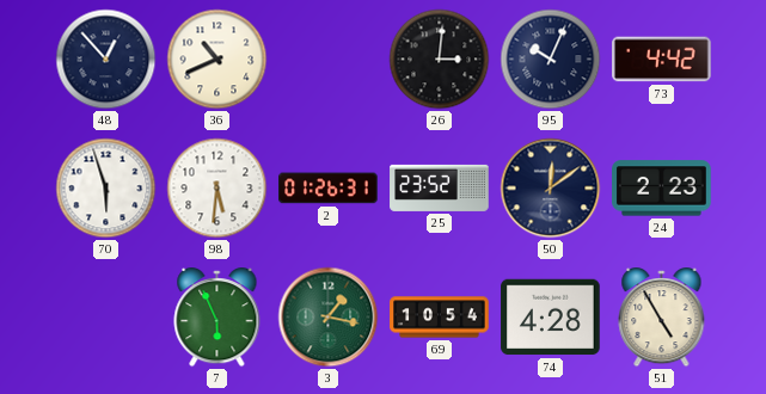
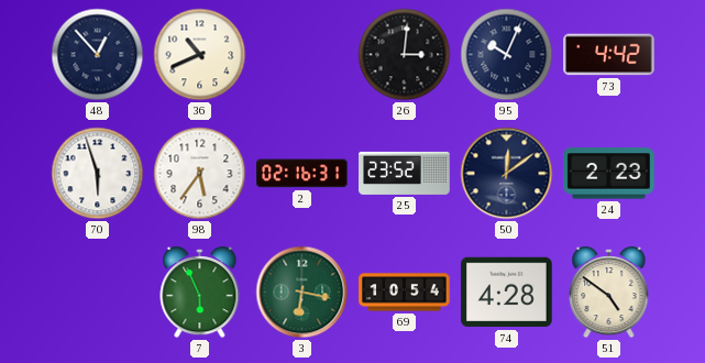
98: 5:31 -> 5:36
2: 01:26 -> 02:16
3: 1:17 -> 6:17
51: 4:55 -> 4:51
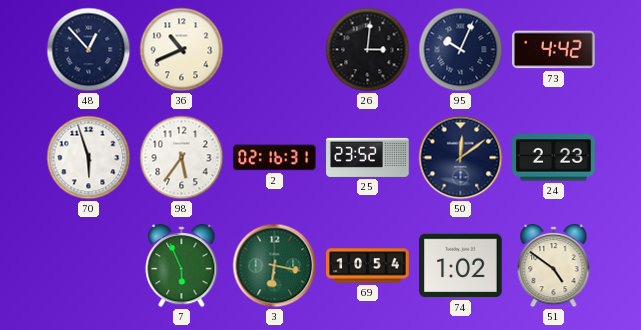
74: 4:28 -> 1:02
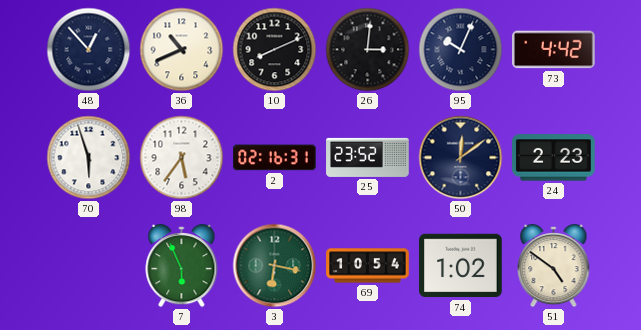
10: none -> 8:11
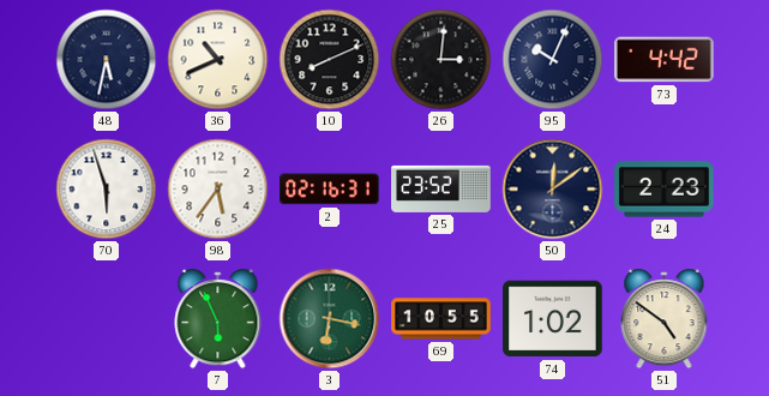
48: 12:53 -> 5:32
69: 10:54 -> 10:55
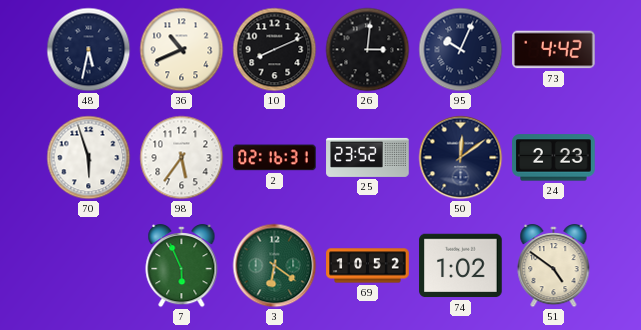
3: 6:17 -> 6:21
69: 10:55 -> 10:52
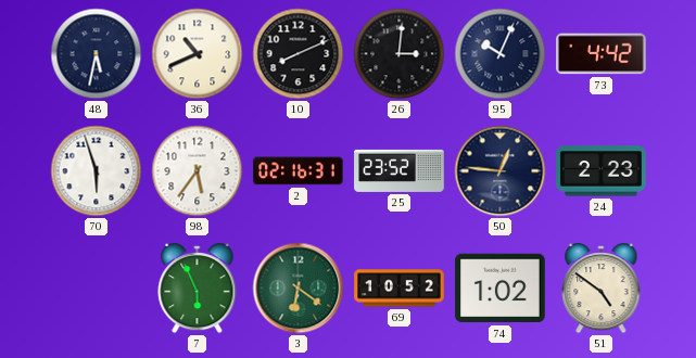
50: 12:09 -> 12:46
